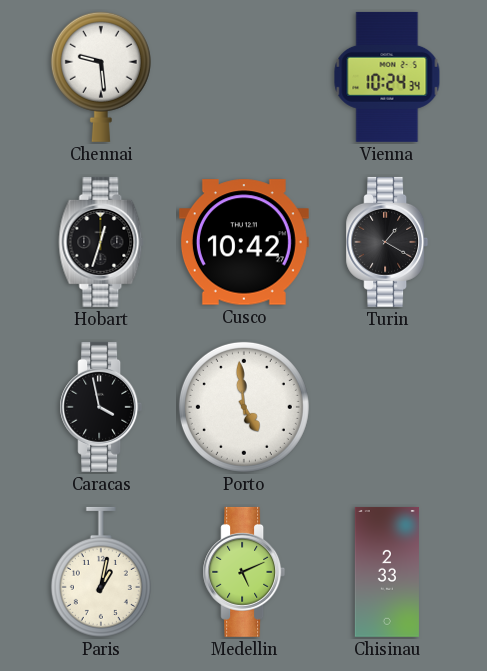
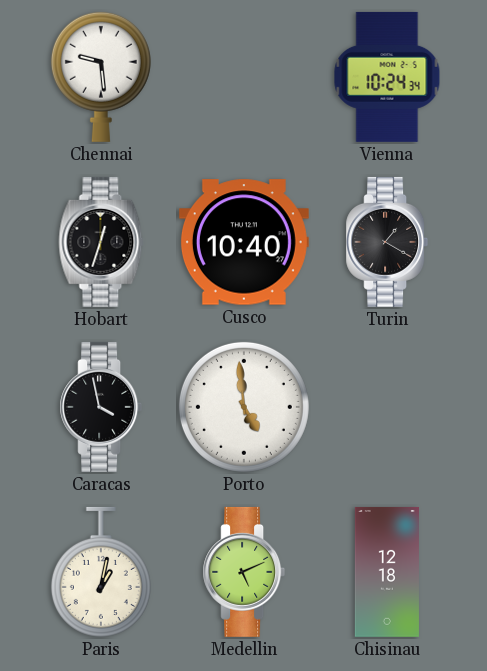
Cusco: 10:42 -> 10:40
Chisinau: 2:33 -> 12:18
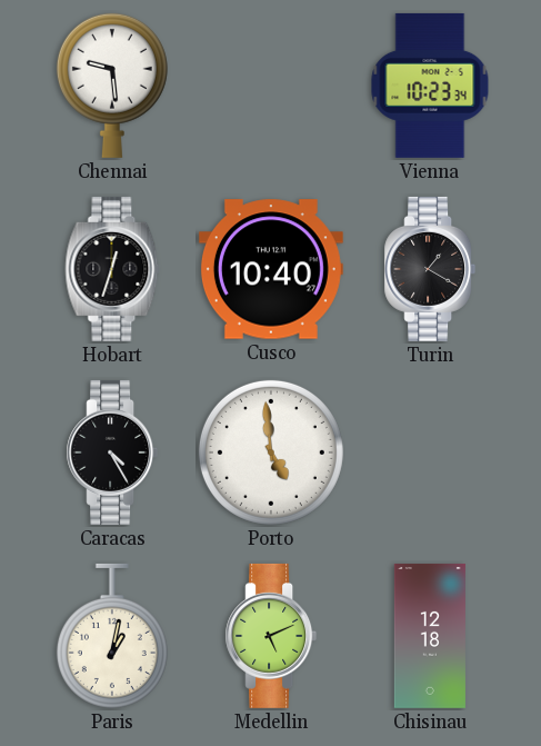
Vienna: 10:24 -> 10:23
Caracas: 3:58 -> 4:25
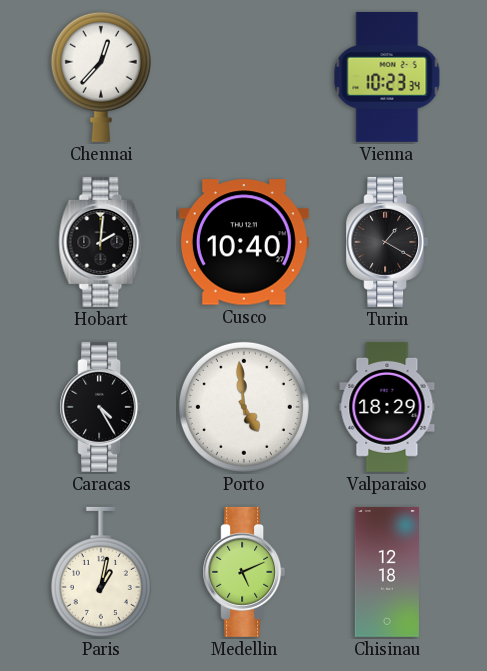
Chennai: 9:29 -> 12:37
Hobart: 12:33 -> 2:01
Valparaiso: none -> 18:29
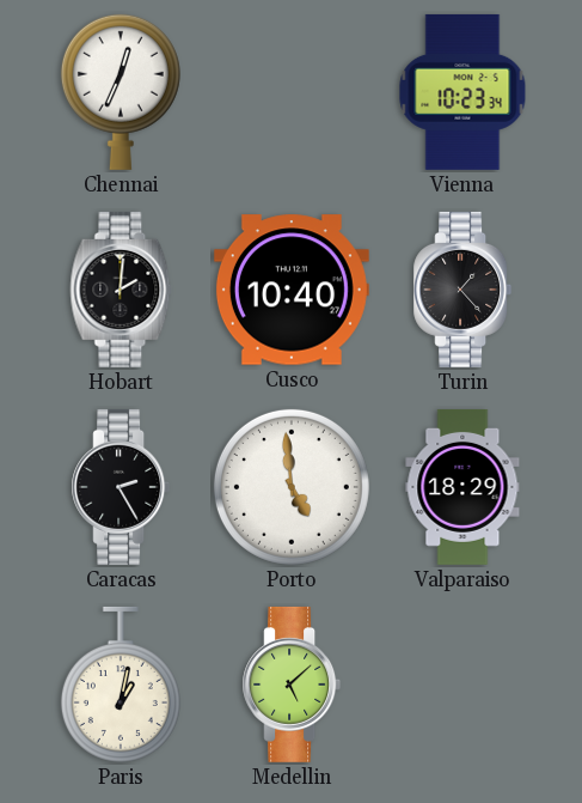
Chennai: 12:37 -> 12:34
Turin: 1:20 -> 1:23
Caracas: 4:25 -> 2:25
Medellin: 5:11 -> 5:08
Chisinau: 12:18 -> none
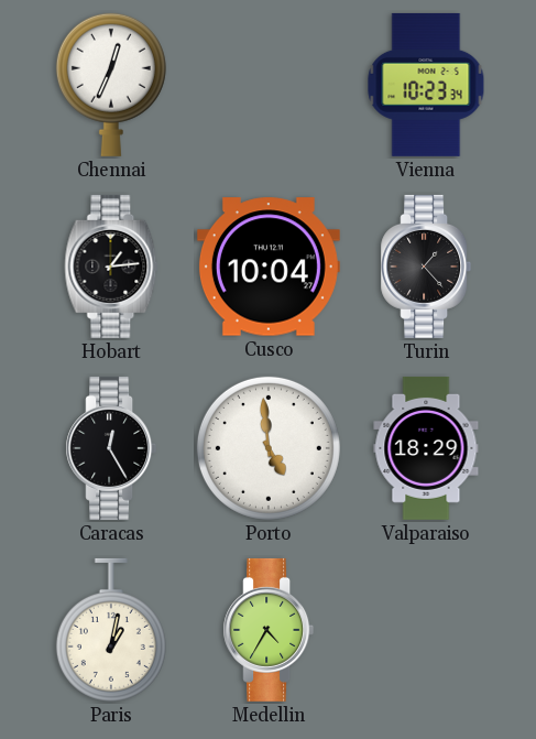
Hobart: 2:01 -> 1:14
Cusco: 10:40 -> 10:04
Caracas: 2:25 -> 12:25
Medellin: 5:08 -> 4:35
